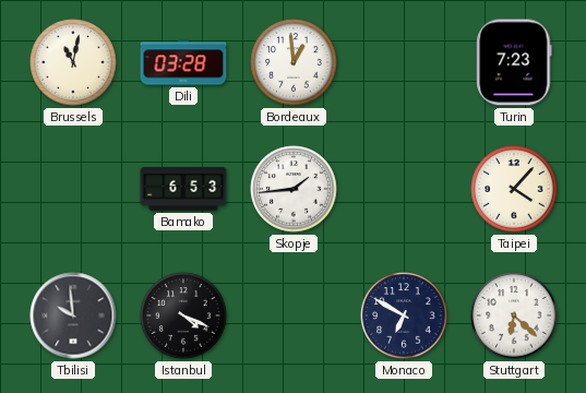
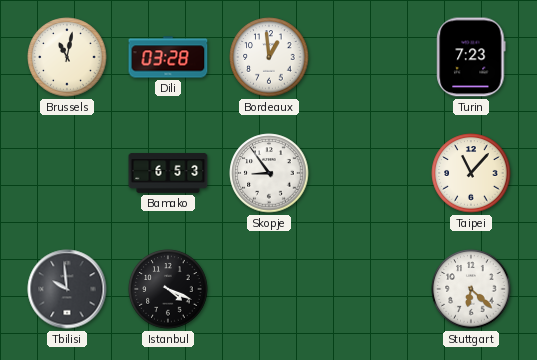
Skopje: 1:44 -> 8:54
Taipei: 4:07 -> 11:07
Monaco: 6:50 -> none
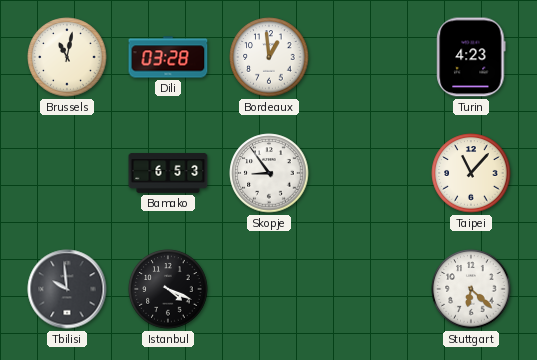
Turin: 7:23 -> 4:23
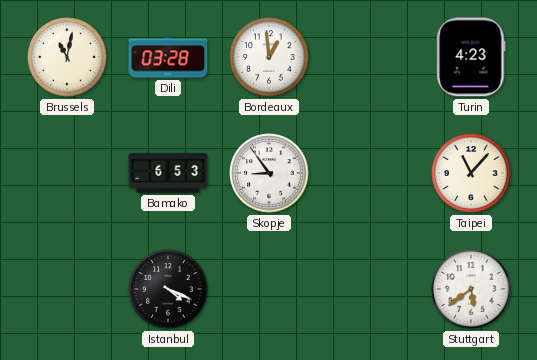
Tbilisi: 9:59 -> none
Stuttgart: 6:22 -> 5:39
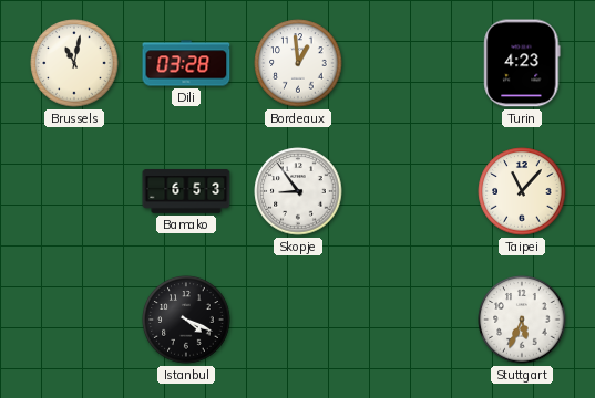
Stuttgart: 5:39 -> 5:34
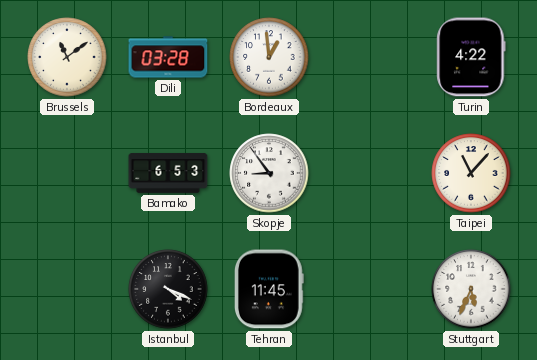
Brussels: 11:02 -> 11:09
Turin: 4:23 -> 4:22
Tehran: none -> 11:45
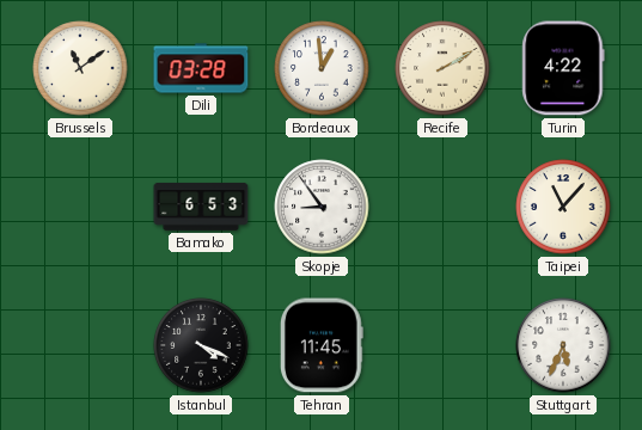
Recife: none -> 2:10
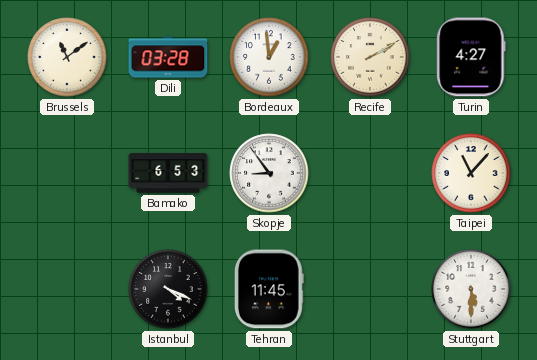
Turin: 4:22 -> 4:27
Stuttgart: 5:34 -> 5:30
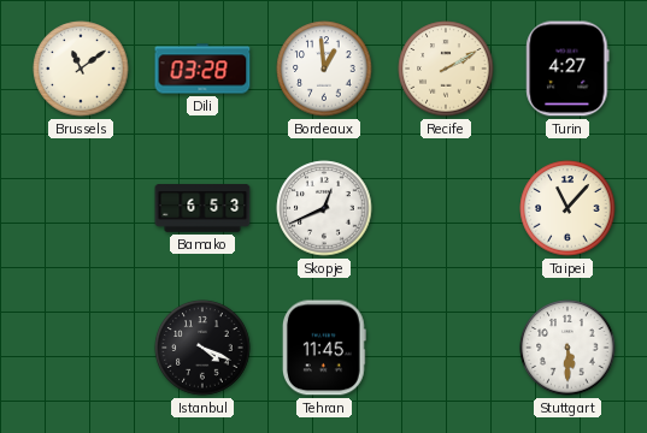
Skopje: 8:54 -> 12:41
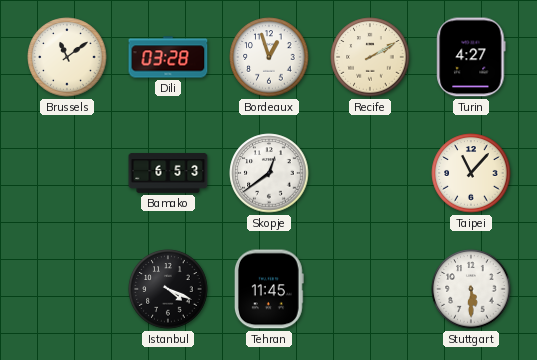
Bordeaux: 12:59 -> 12:57
Skopje: 12:41 -> 12:39
